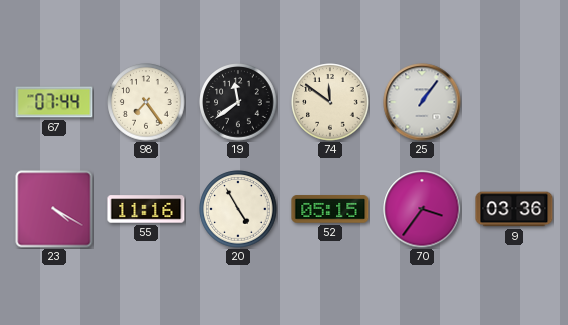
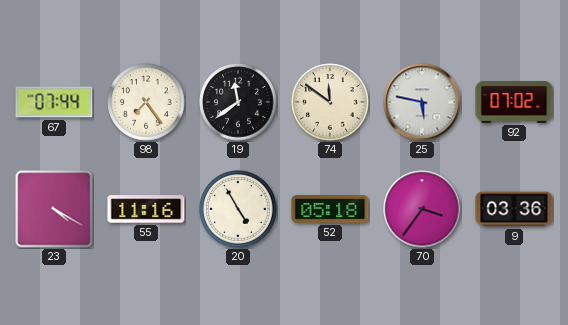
25: 1:06 -> 5:47
92: none -> 07:02
52: 05:15 -> 05:18
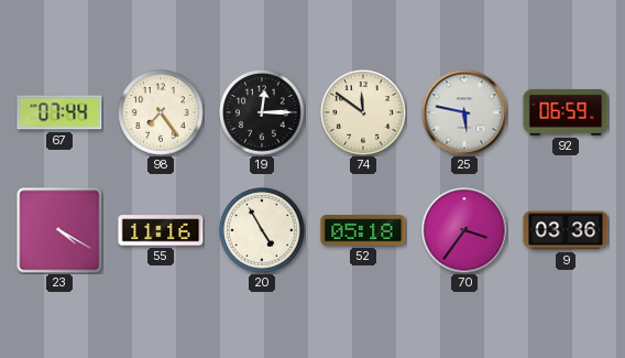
19: 11:39 -> 12:15
92: 07:02 -> 06:59
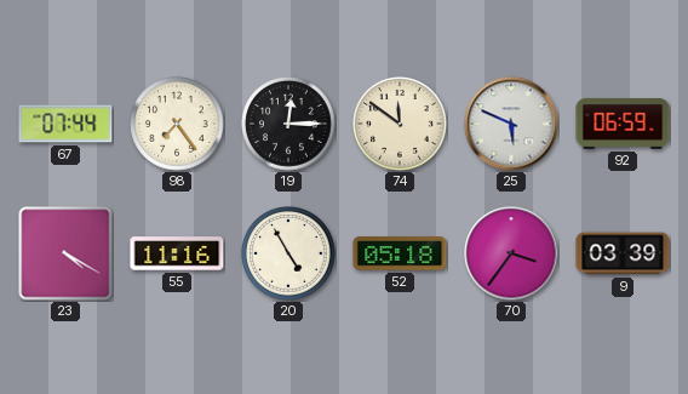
25: 5:47 -> 5:49
9: 03:36 -> 03:39
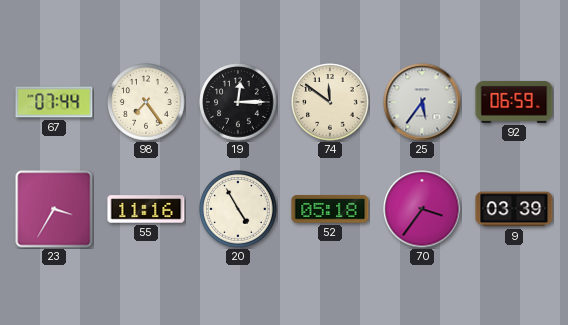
25: 5:49 -> 5:36
23: 4:20 -> 3:35
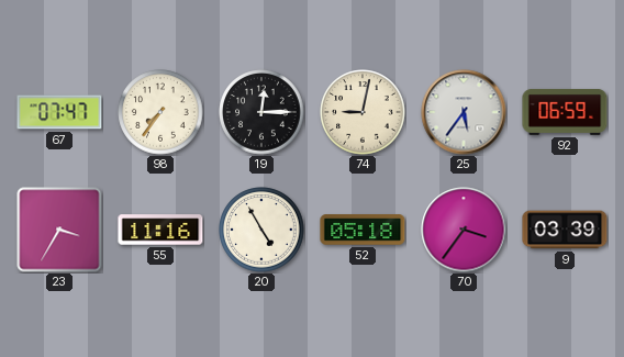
67: 07:44 -> 07:47
98: 7:24 -> 7:36
74: 11:51 -> 9:02
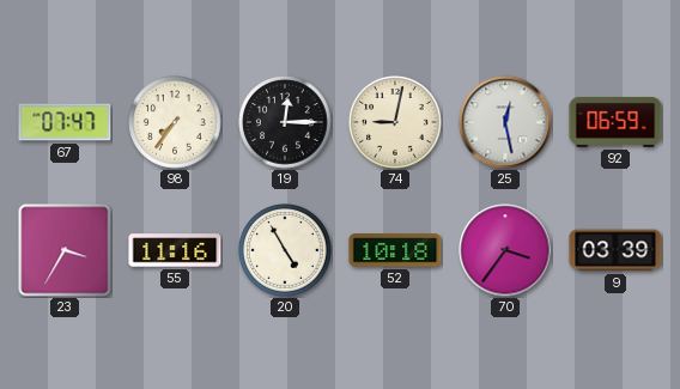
25: 5:36 -> 12:28
52: 05:18 -> 10:18
